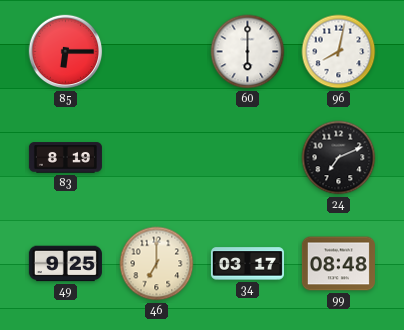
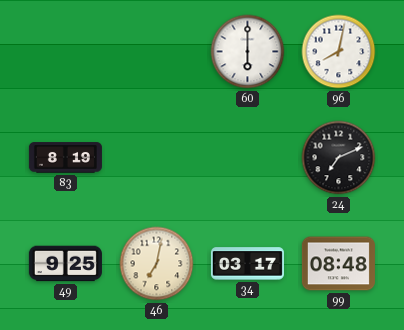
85: 6:15 -> none
46: 7:00 -> 7:02
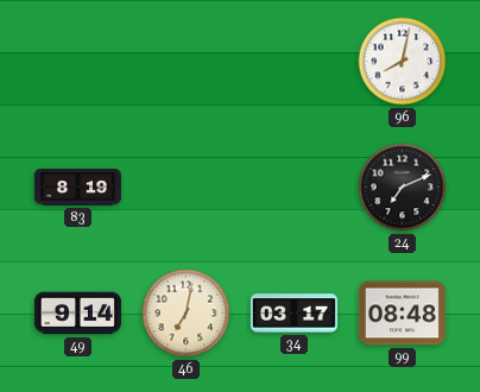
60: 6:00 -> none
49: 9:25 -> 9:14
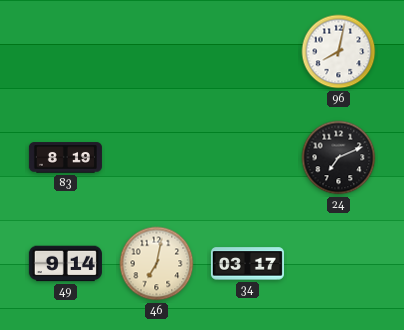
99: 08:48 -> none
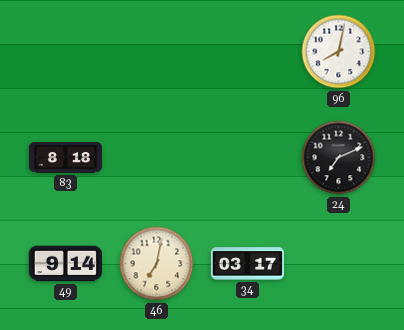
83: 8:19 -> 8:18
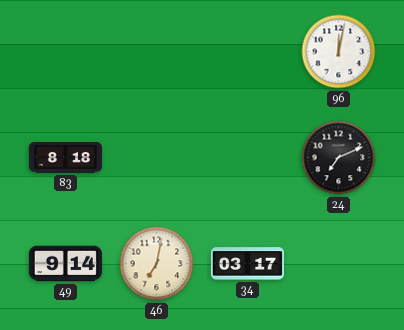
96: 8:02 -> 12:02
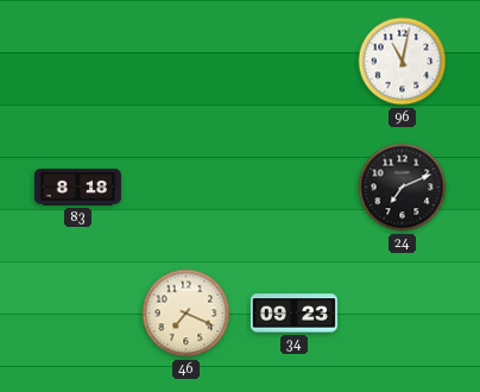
96: 12:02 -> 11:02
49: 9:14 -> none
46: 7:02 -> 7:19
34: 03:17 -> 09:23
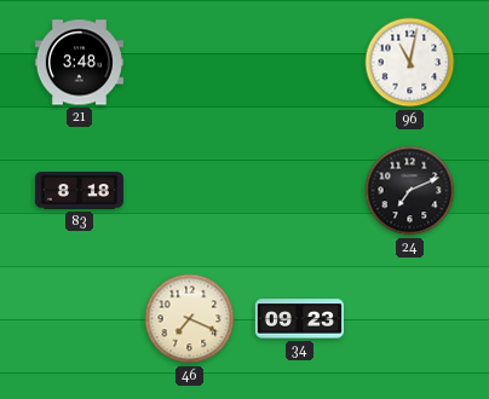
21: none -> 3:48
